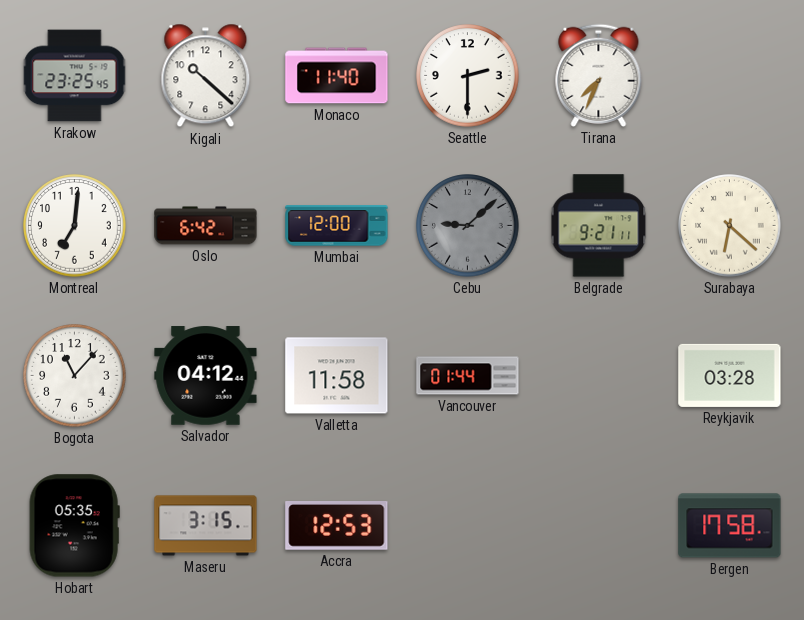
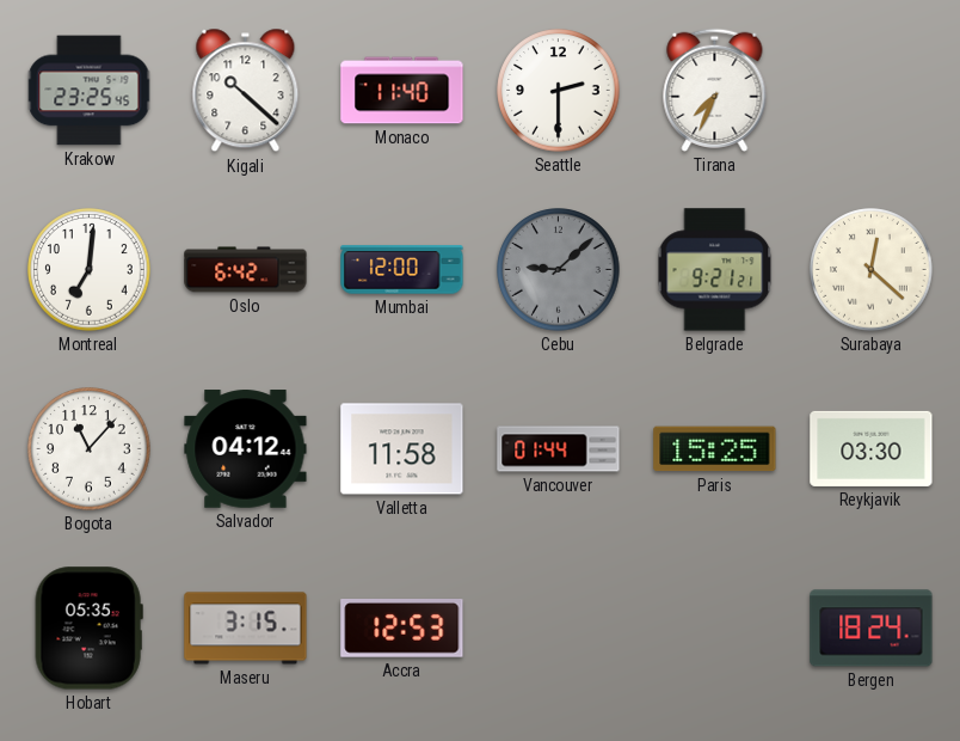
Belgrade: 9:21:11 -> 9:21:21
Surabaya: 6:22 -> 12:22
Paris: none -> 15:25
Reykjavik: 03:28 -> 03:30
Bergen: 17:58 -> 18:24
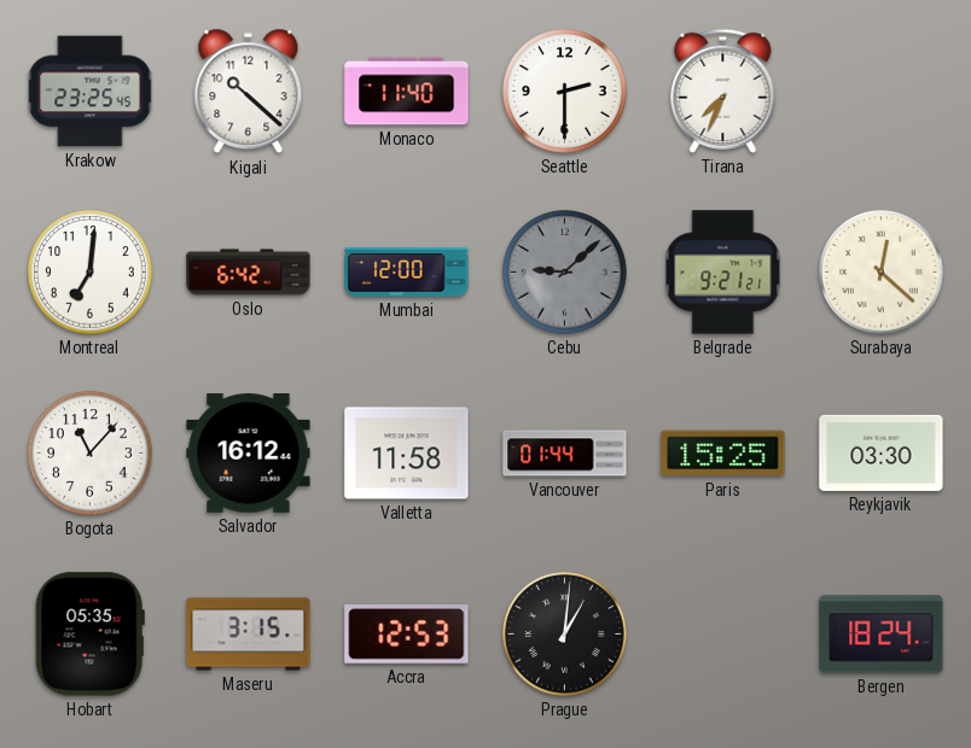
Salvador: 04:12 -> 16:12
Prague: none -> 1:01
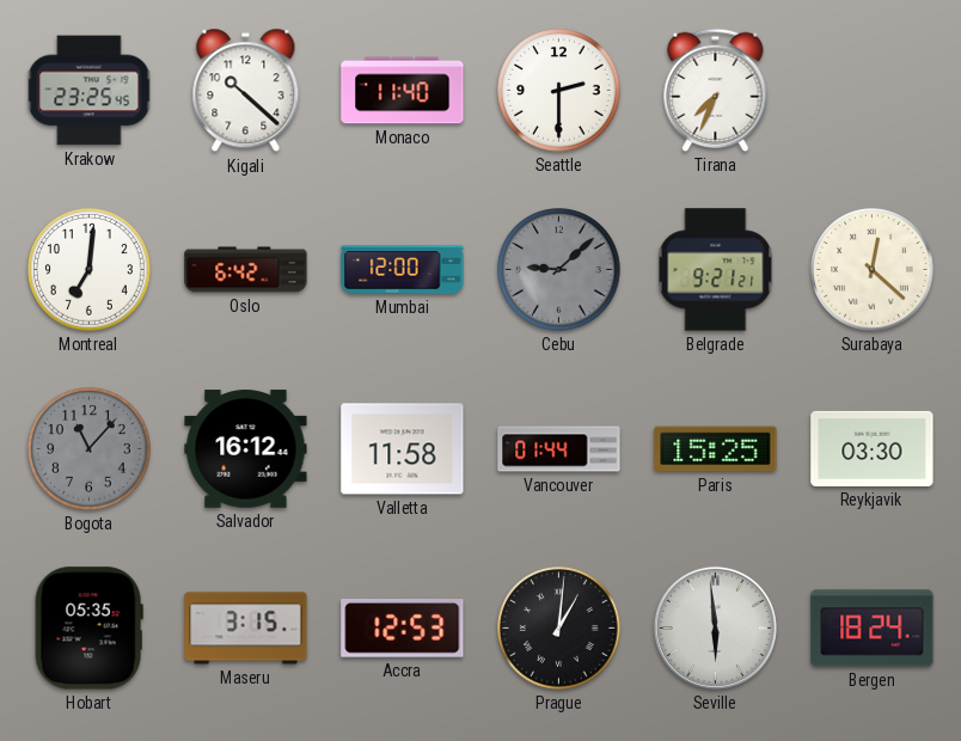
Bogota dial: white -> grey
Seville: none -> 5:59
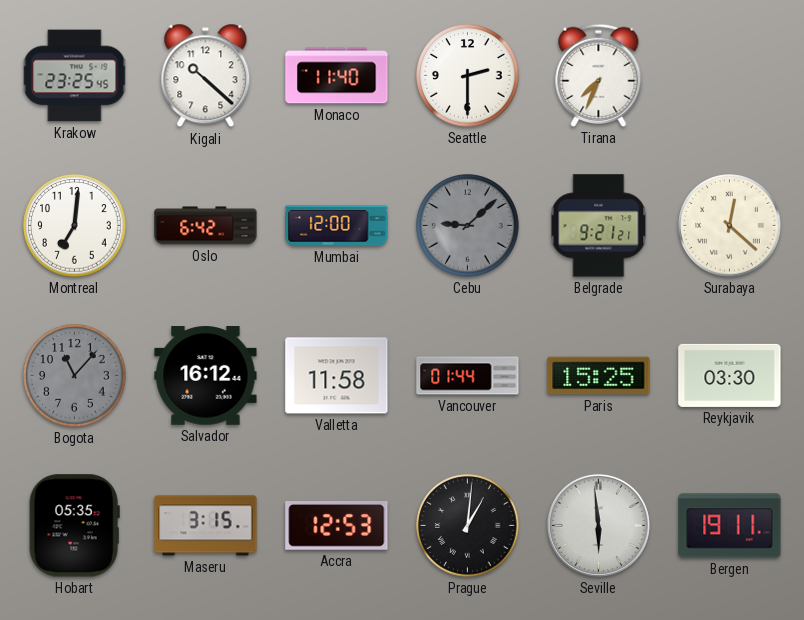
Bergen: 18:24 -> 19:11
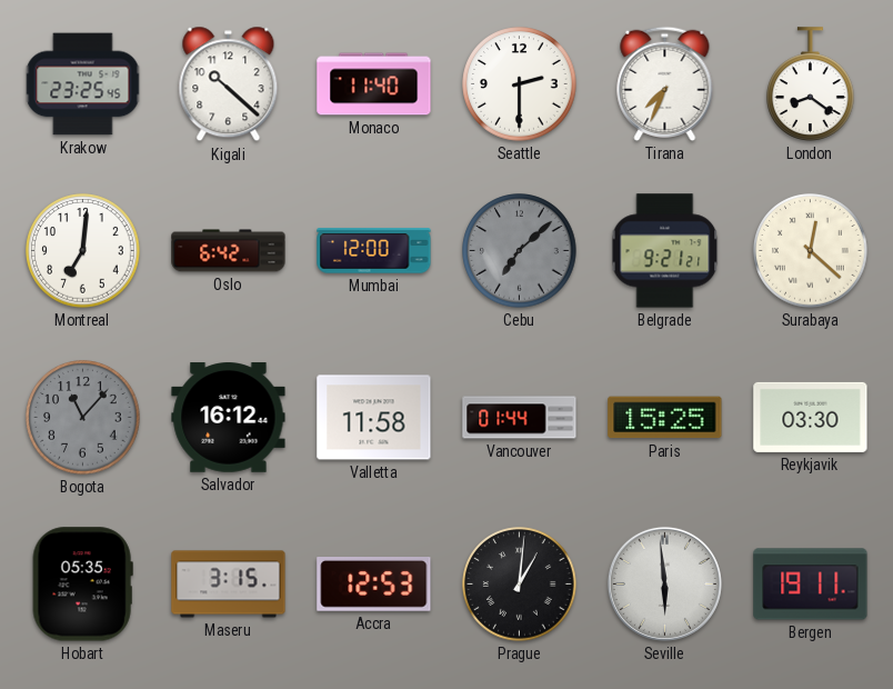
London: none -> 8:21
Cebu: 9:08 -> 7:08
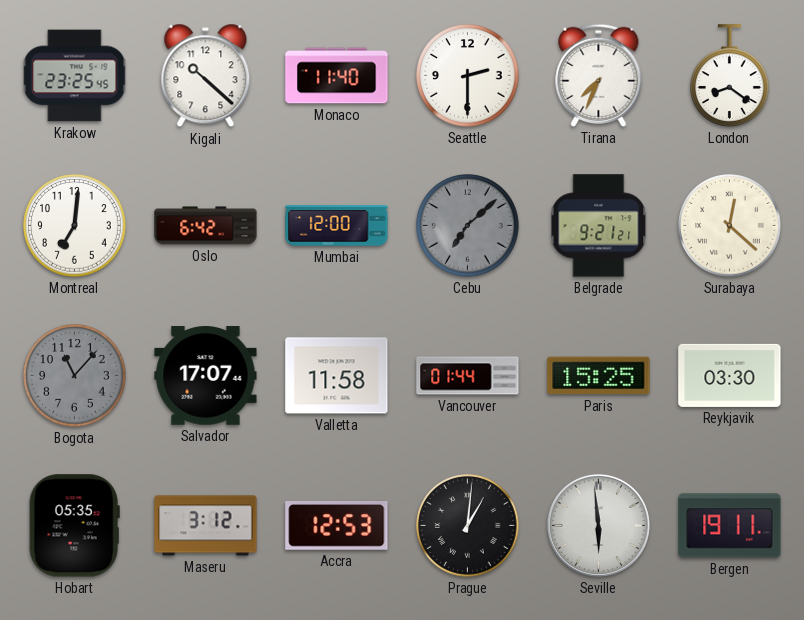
Salvador: 16:12 -> 17:07
Maseru: 3:15 -> 3:12
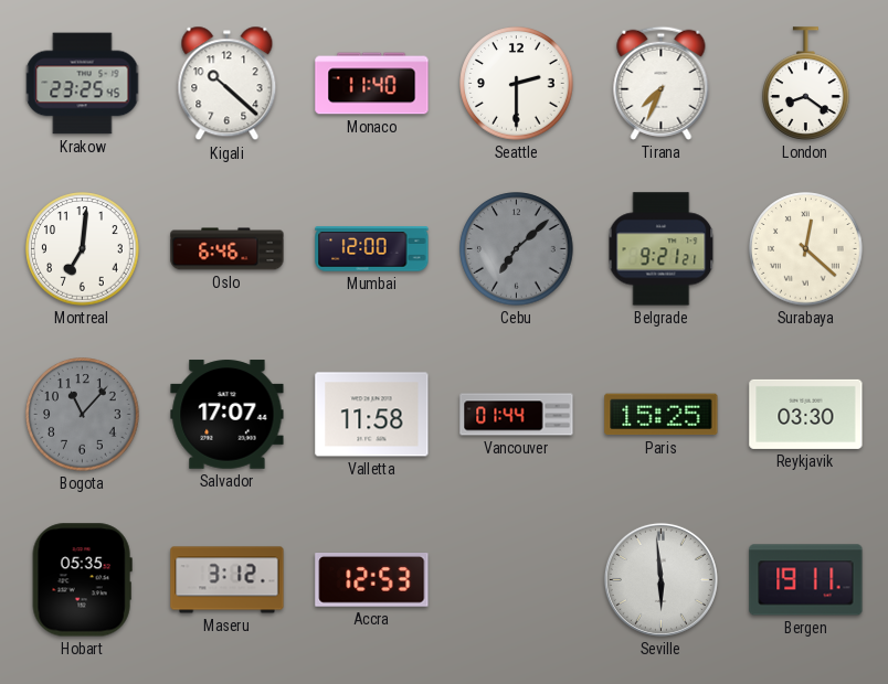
Oslo: 6:42 -> 6:46
Prague: 1:01 -> none
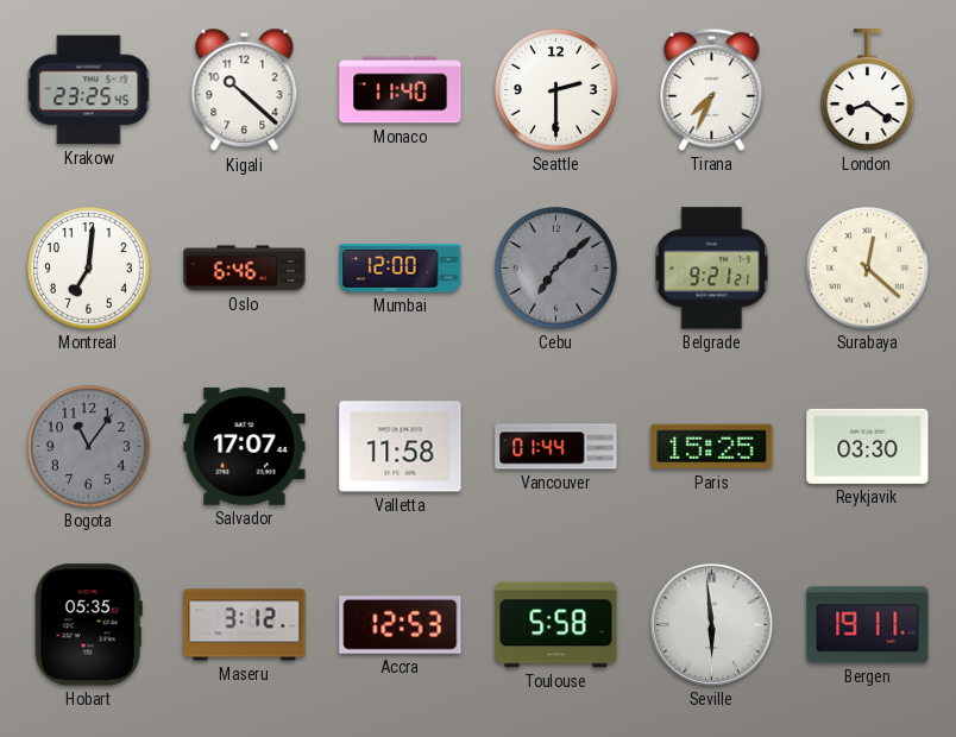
Bogota: 11:07 -> 11:06
Toulouse: none -> 5:58
